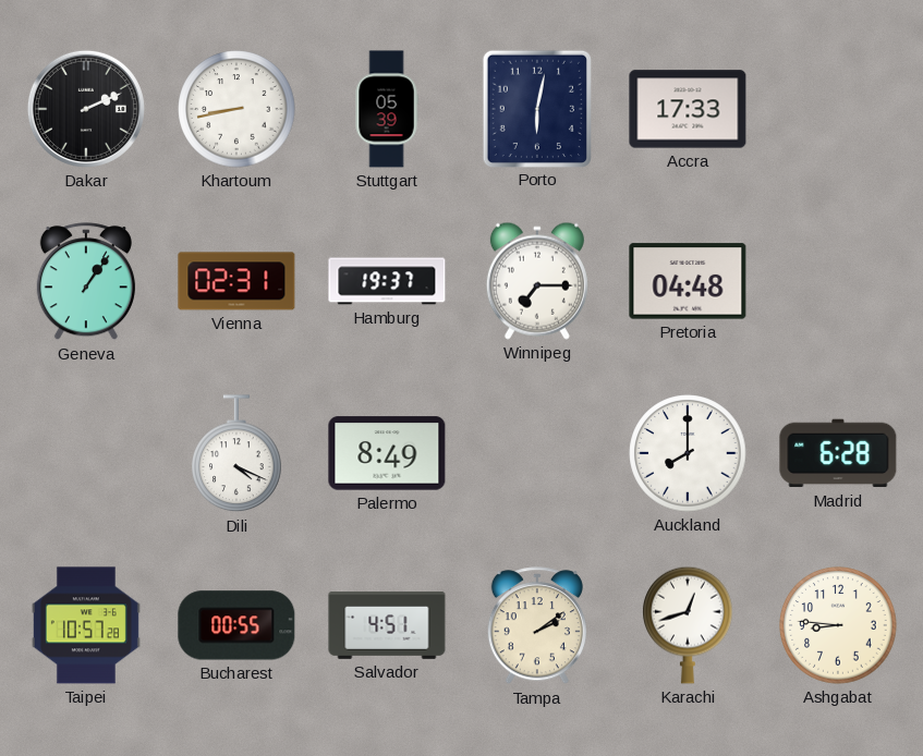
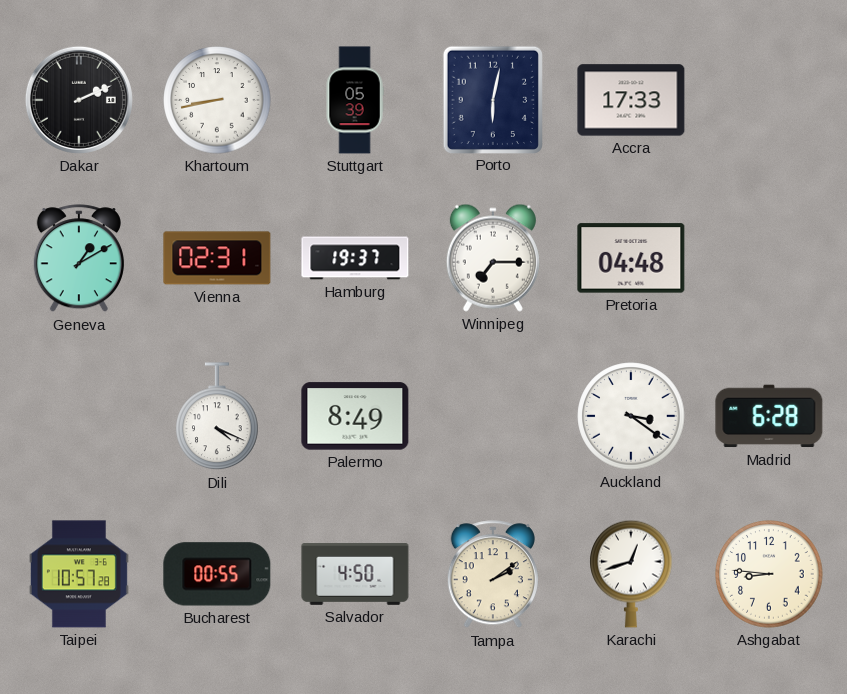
Geneva: 1:06 -> 1:10
Auckland: 8:00 -> 3:21
Salvador: 4:51 -> 4:50
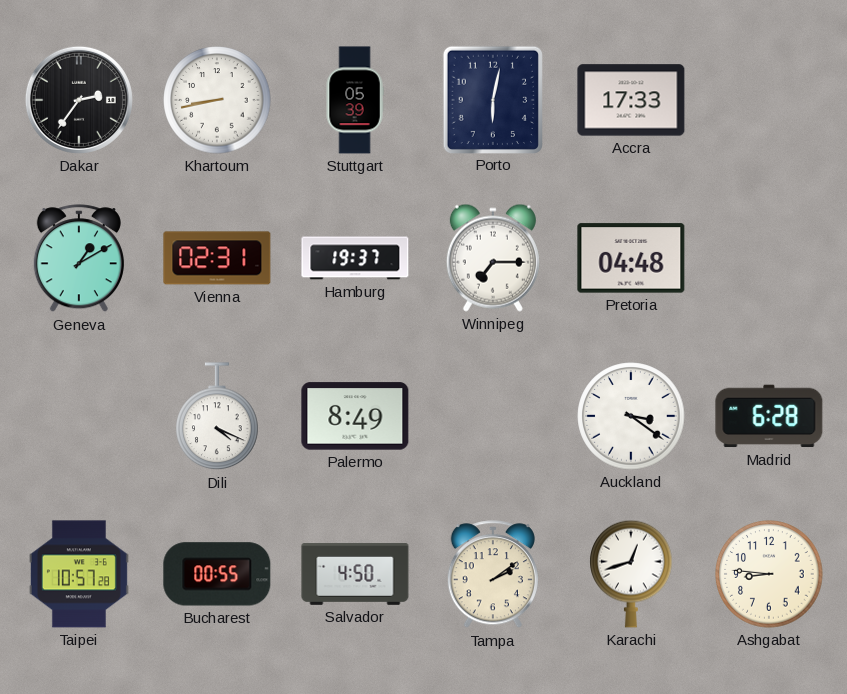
Dakar: 2:11 -> 2:36
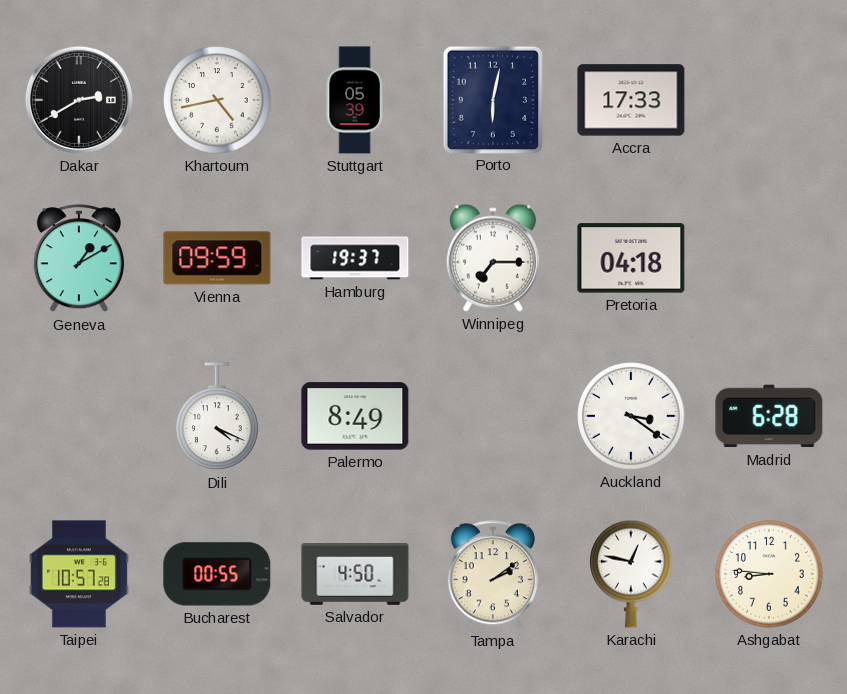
Dakar: 2:36 -> 2:40
Khartoum: 8:43 -> 4:43
Vienna: 02:31 -> 09:59
Pretoria: 04:48 -> 04:18
Karachi: 12:42 -> 12:47
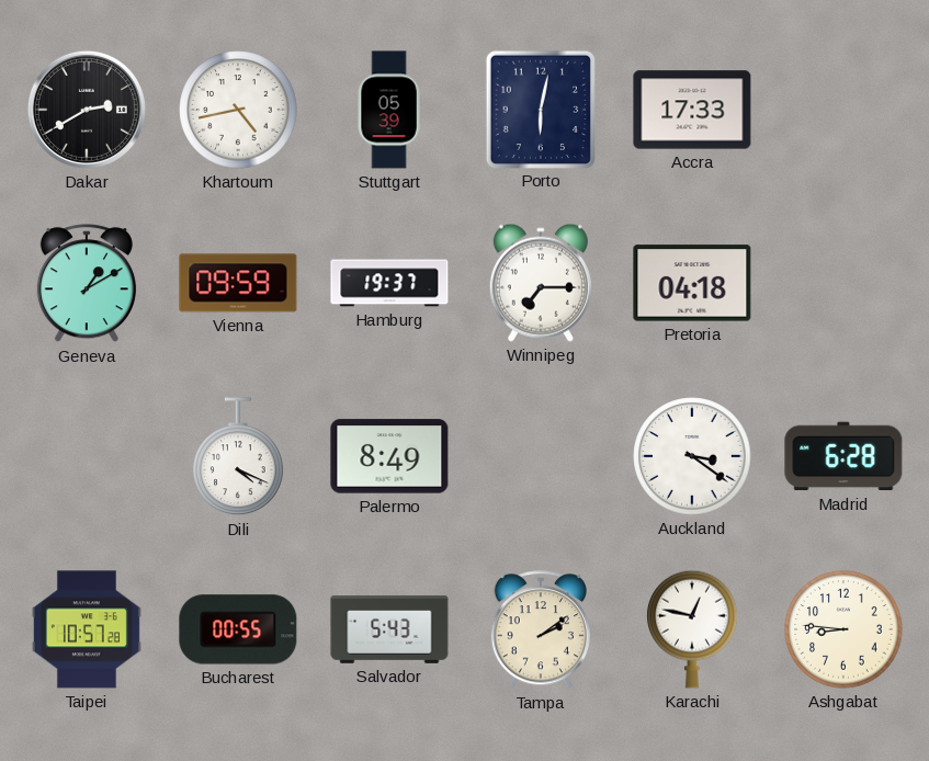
Salvador: 4:50 -> 5:43
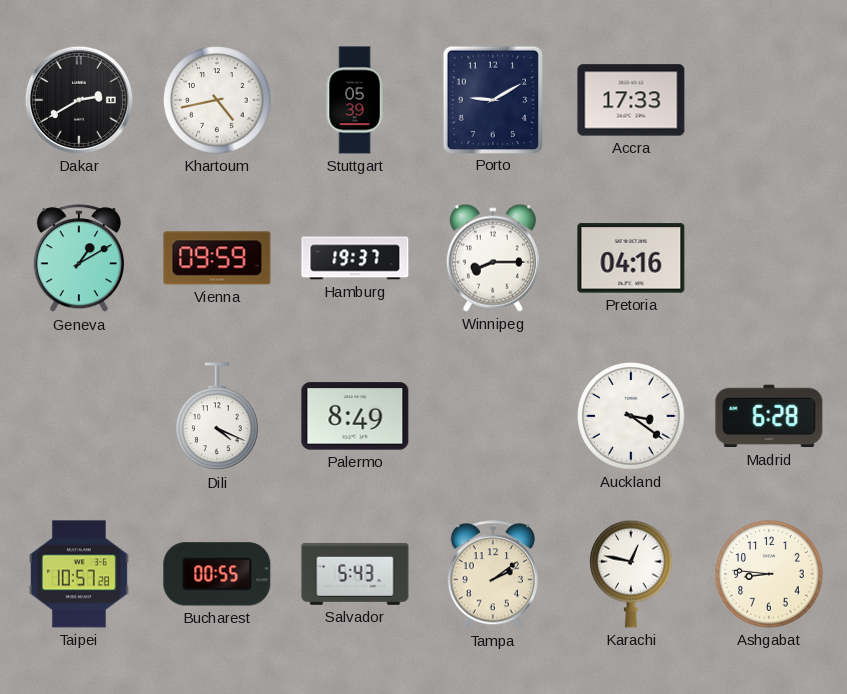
Porto: 6:02 -> 9:10
Winnipeg: 7:15 -> 8:15
Pretoria: 04:18 -> 04:16
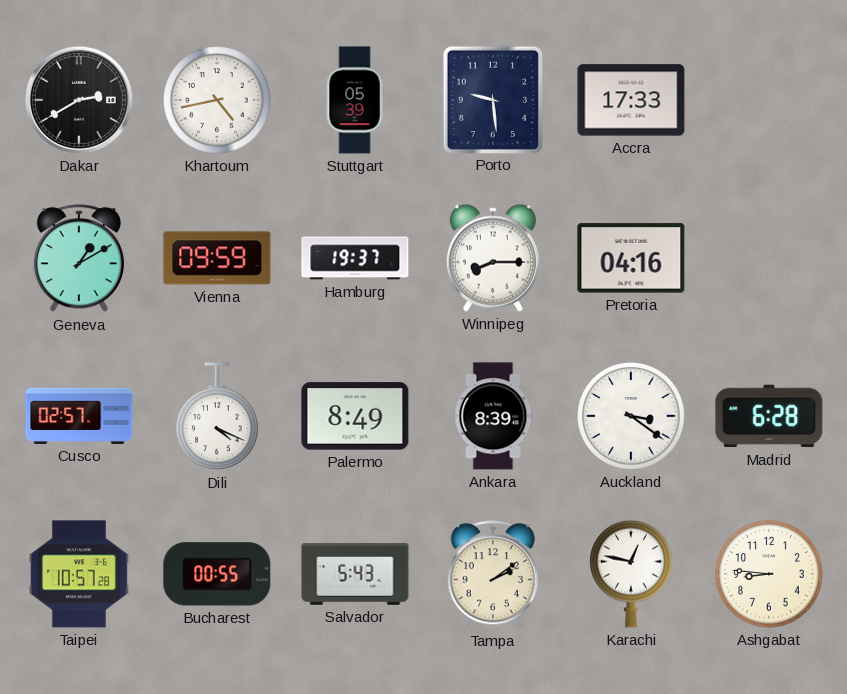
Porto: 9:10 -> 9:29
Cusco: none -> 02:57
Ankara: none -> 8:39
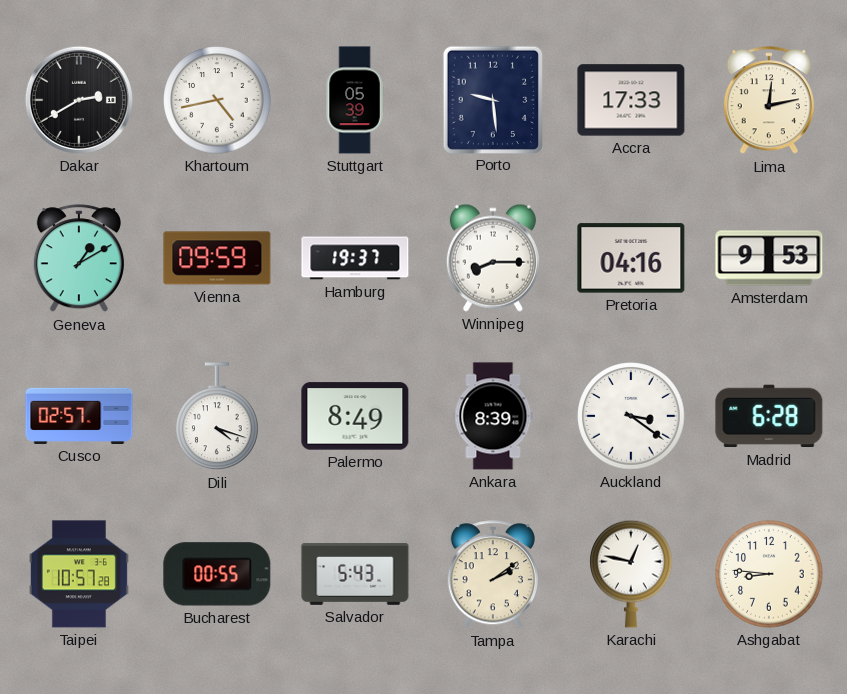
Lima: none -> 12:13
Amsterdam: none -> 9:53
Dili: 4:19 -> 4:18
